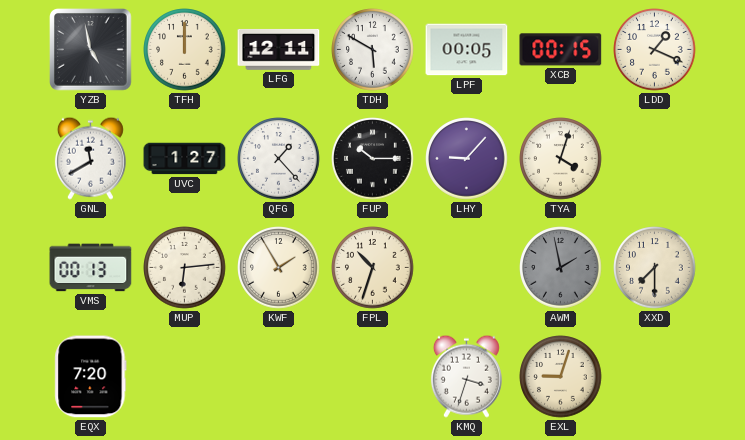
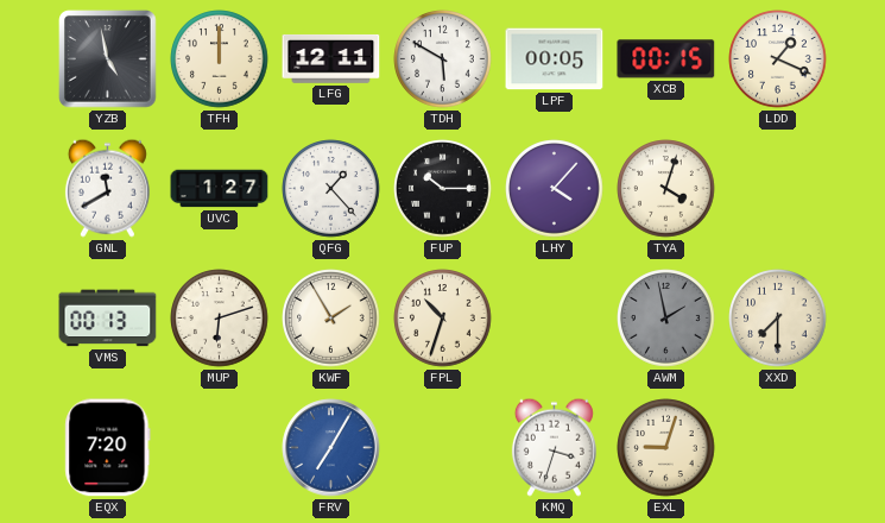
LHY: 9:07 -> 4:07
MUP: 6:14 -> 6:12
FRV: none -> 7:05
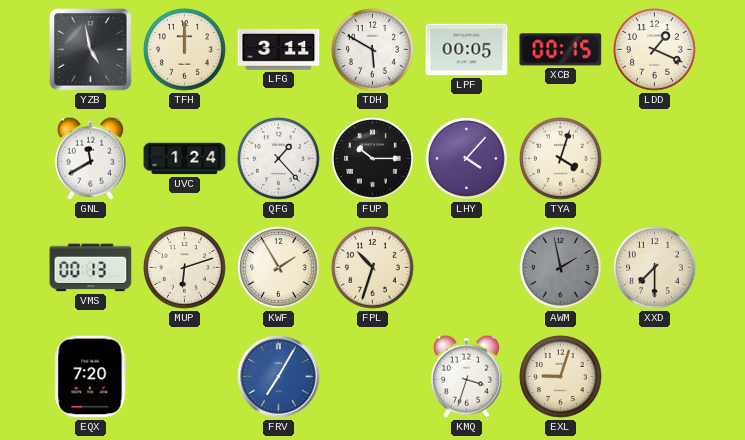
LFG: 12:11 -> 3:11
UVC: 1:27 -> 1:24
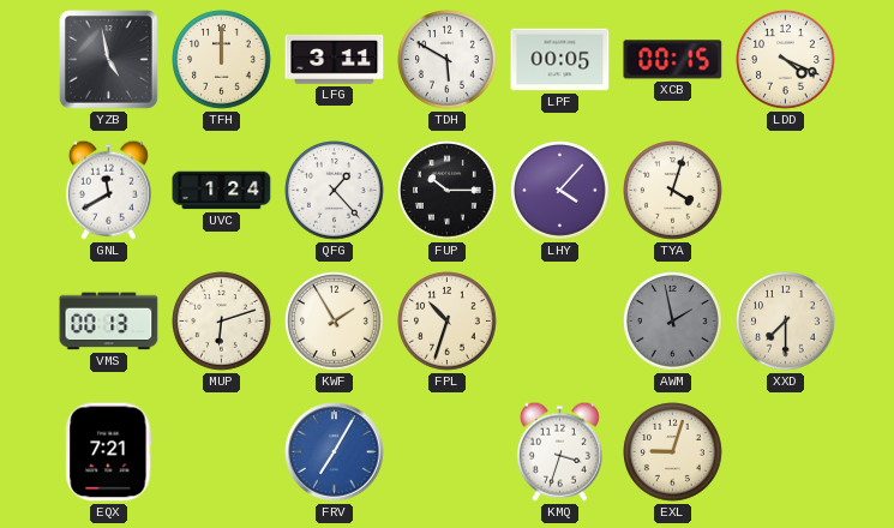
LDD: 1:19 -> 4:19
EQX: 7:20 -> 7:21
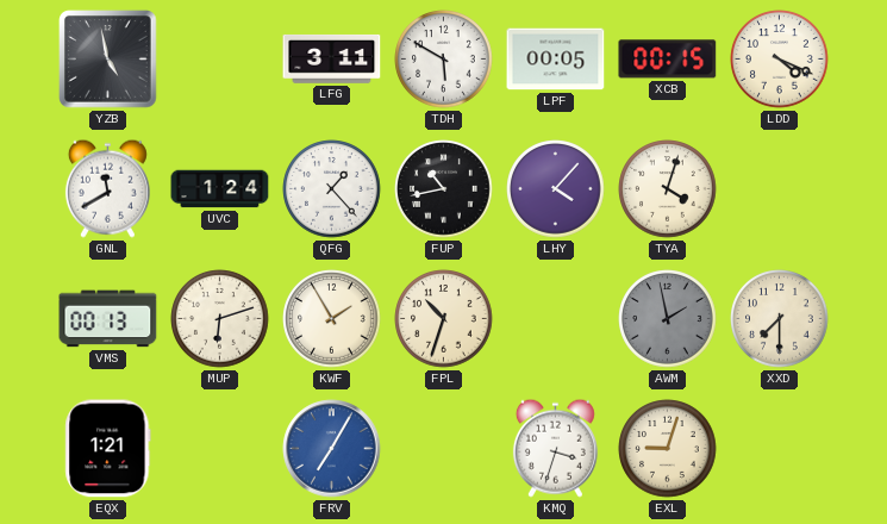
TFH: 12:00 -> none
FUP: 10:15 -> 10:43
EQX: 7:21 -> 1:21
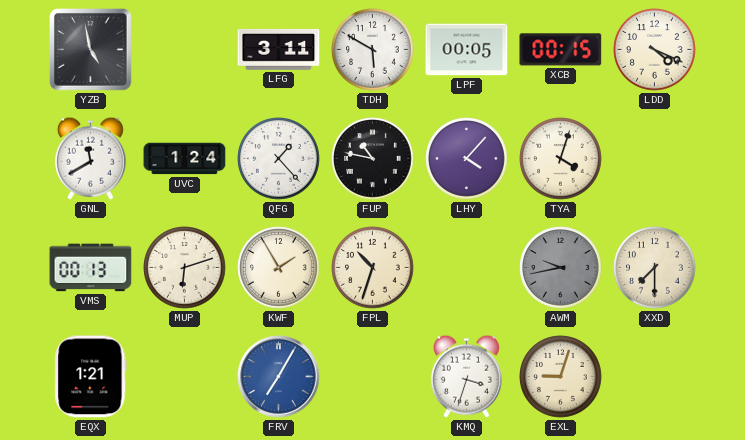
FUP: 10:43 -> 10:47
AWM: 1:58 -> 9:43
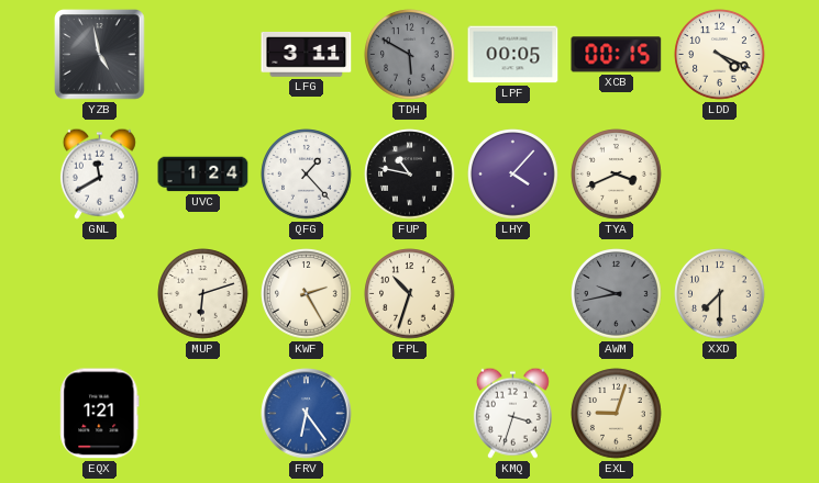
TDH dial: white -> grey
TYA: 4:03 -> 3:41
VMS: 00:13 -> none
KWF: 1:55 -> 2:25
FRV: 7:05 -> 6:24
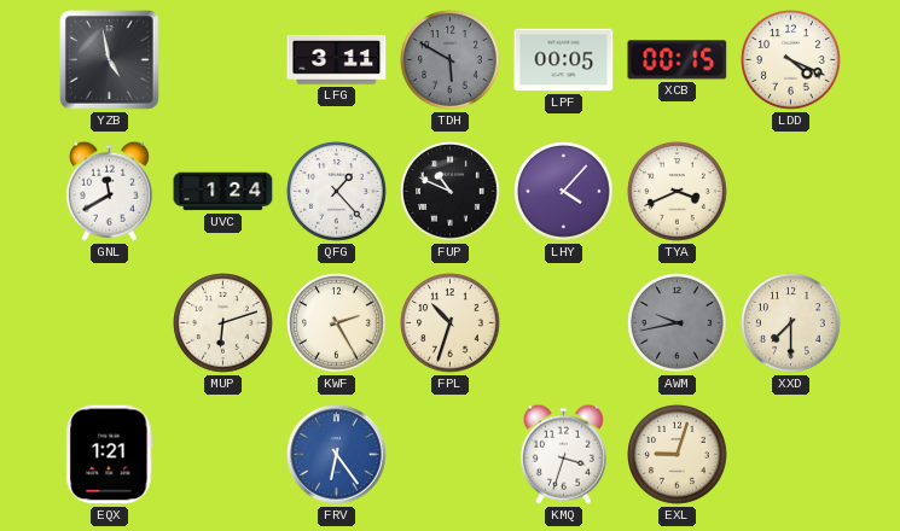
FUP: 10:47 -> 10:49
